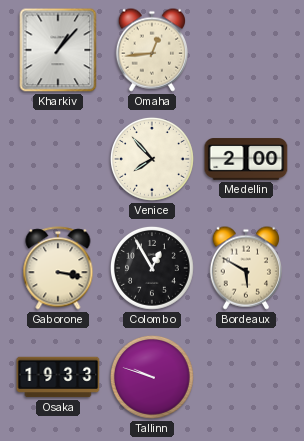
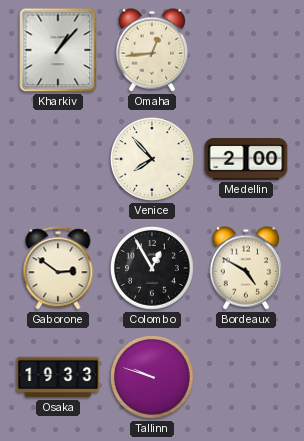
Gaborone: 3:17 -> 2:51
Bordeaux: 5:50 -> 4:50
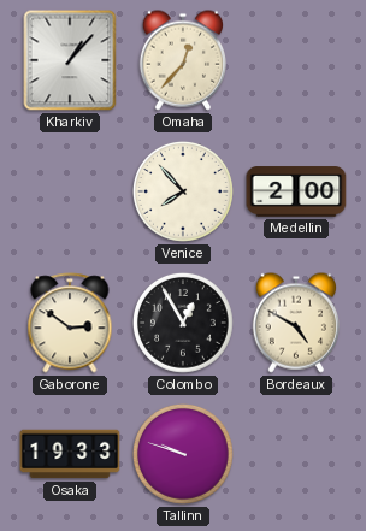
Omaha: 12:44 -> 12:37
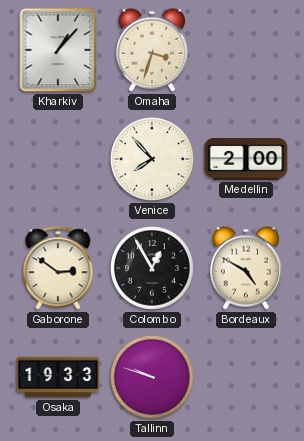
Omaha: 12:37 -> 3:33
